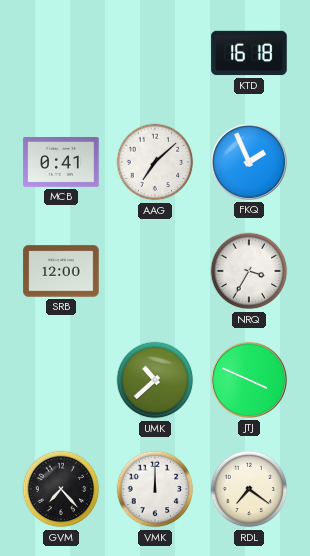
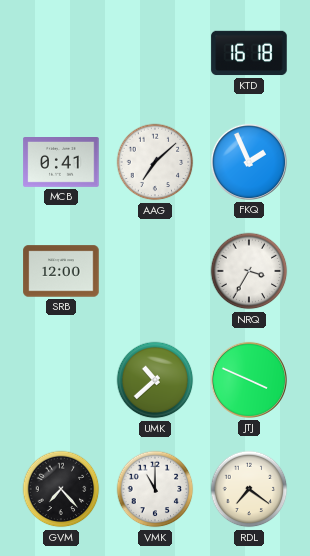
VMK: 12:00 -> 11:00
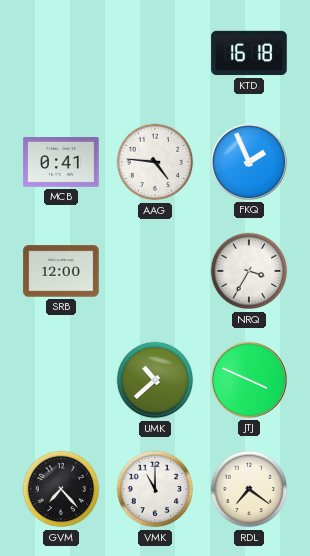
AAG: 7:08 -> 4:46
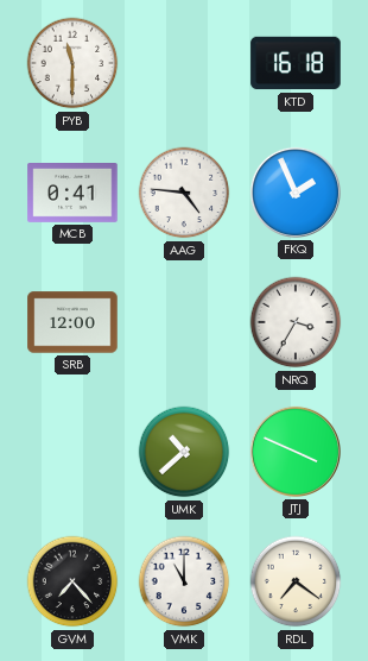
PYB: none -> 11:30
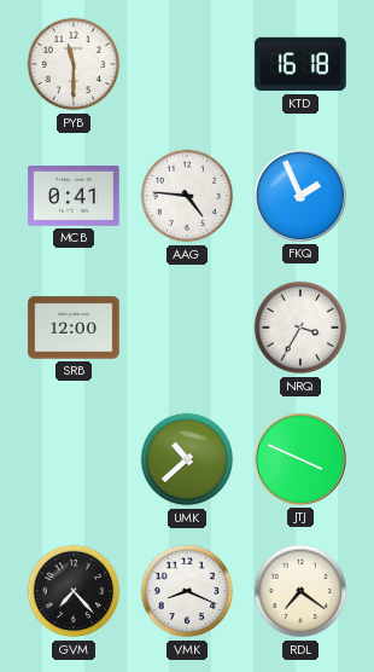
VMK: 11:00 -> 8:19
